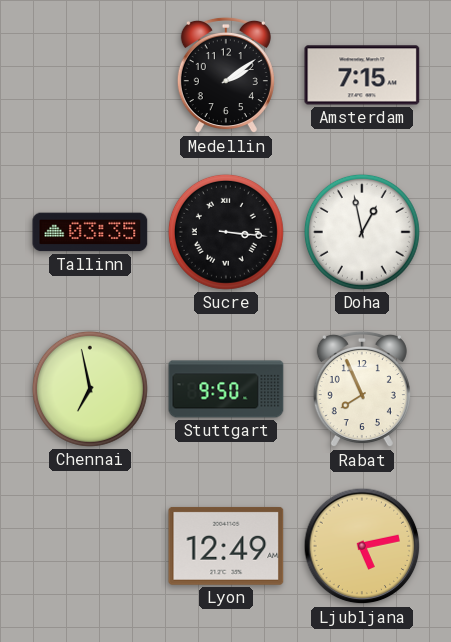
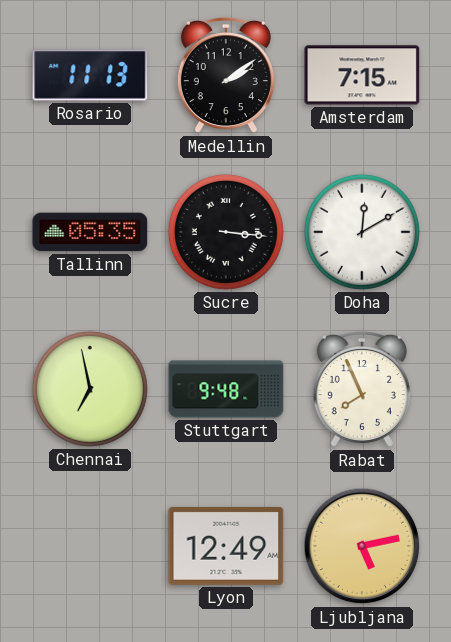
Rosario: none -> 11:13
Tallinn: 03:35 -> 05:35
Doha: 12:58 -> 12:10
Stuttgart: 9:50 -> 9:48
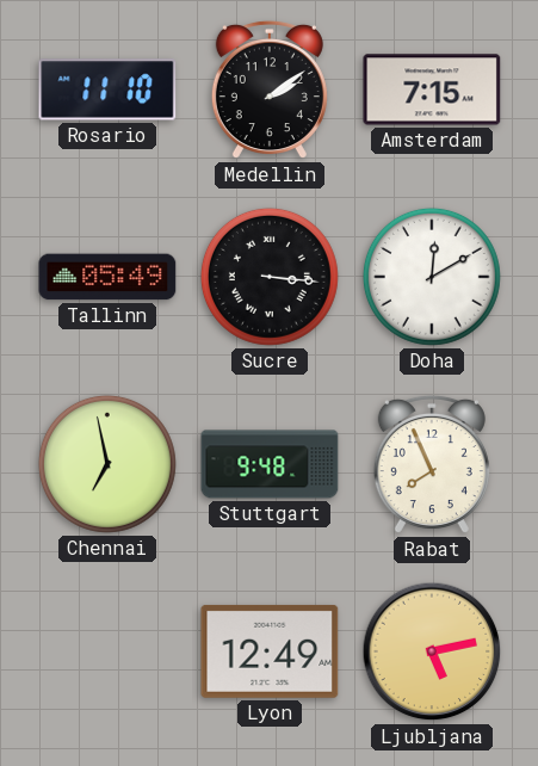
Rosario: 11:13 -> 11:10
Tallinn: 05:35 -> 05:49
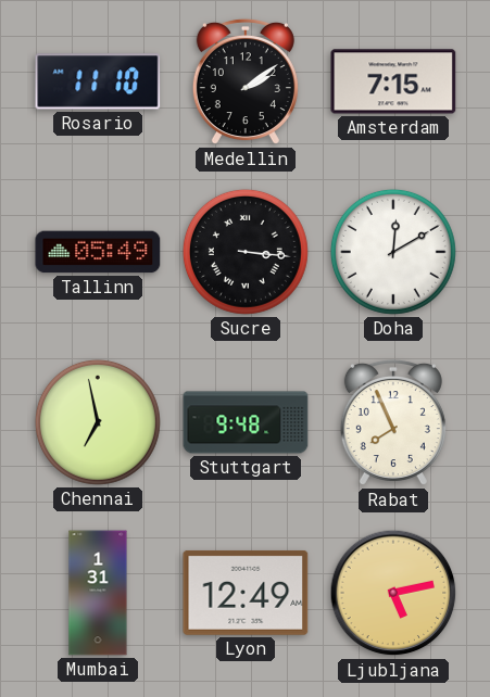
Mumbai: none -> 1:31
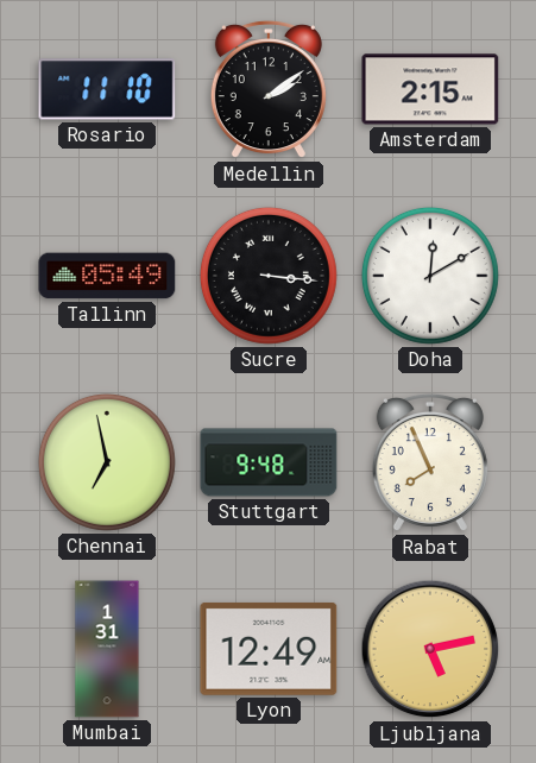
Amsterdam: 7:15 -> 2:15
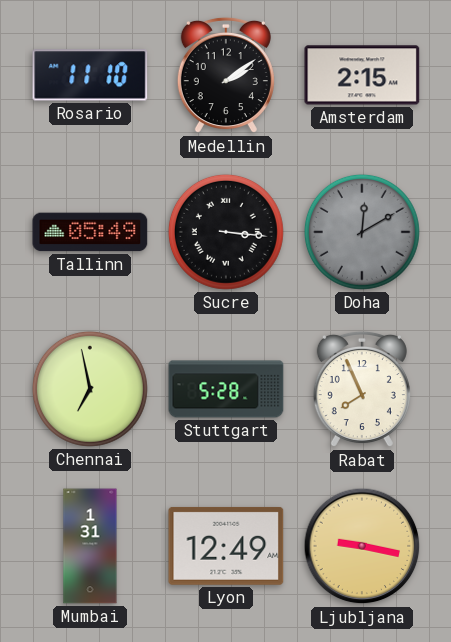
Doha dial: white -> grey
Stuttgart: 9:48 -> 5:28
Ljubljana: 5:13 -> 9:17
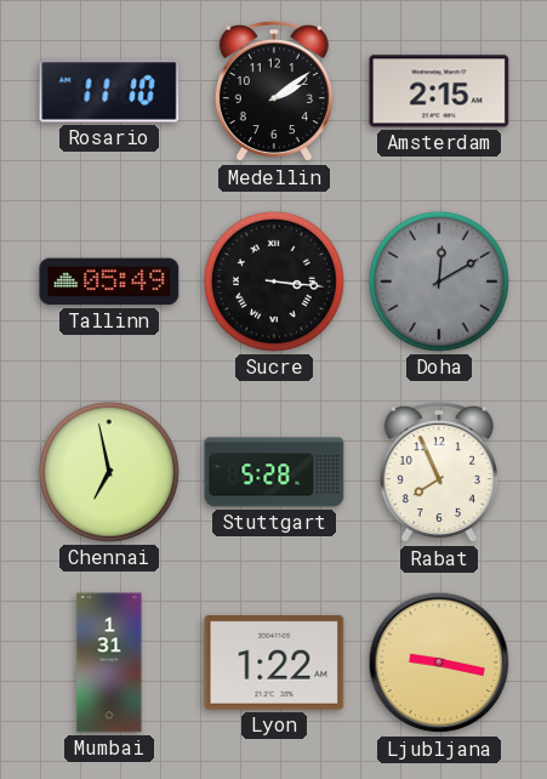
Lyon: 12:49 -> 1:22
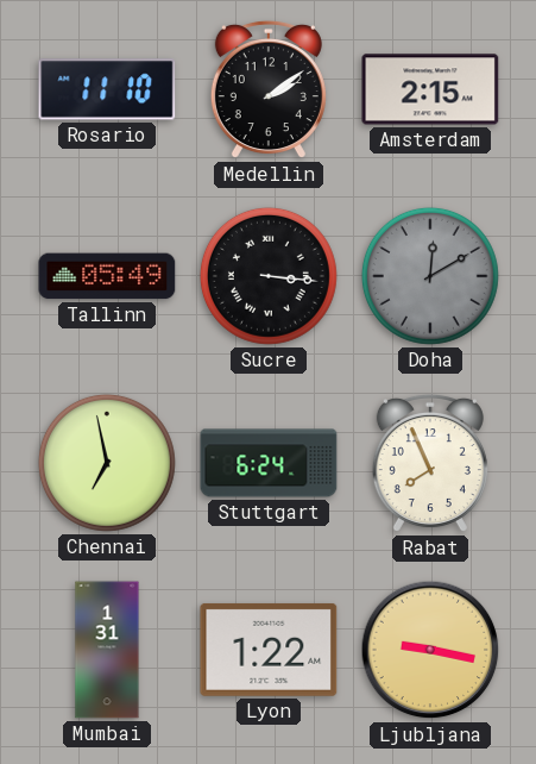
Stuttgart: 5:28 -> 6:24
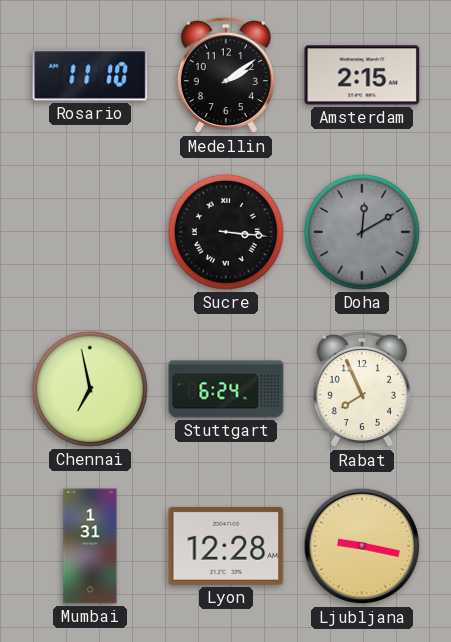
Tallinn: 05:49 -> none
Lyon: 1:22 -> 12:28
